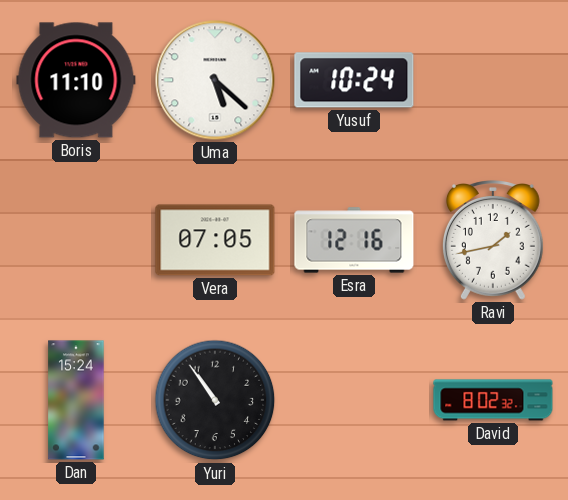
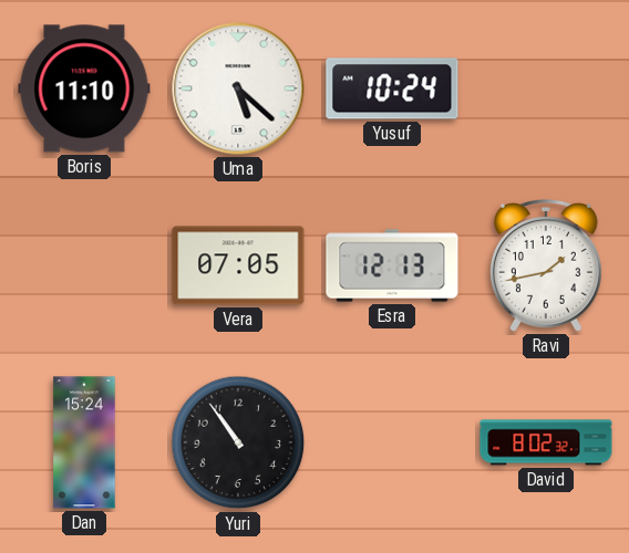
Esra: 12:16 -> 12:13
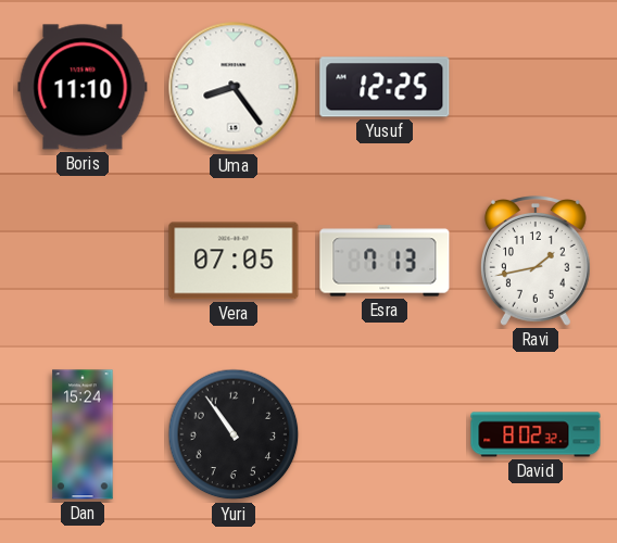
Uma: 5:22 -> 8:24
Yusuf: 10:24 -> 12:25
Esra: 12:13 -> 7:13
